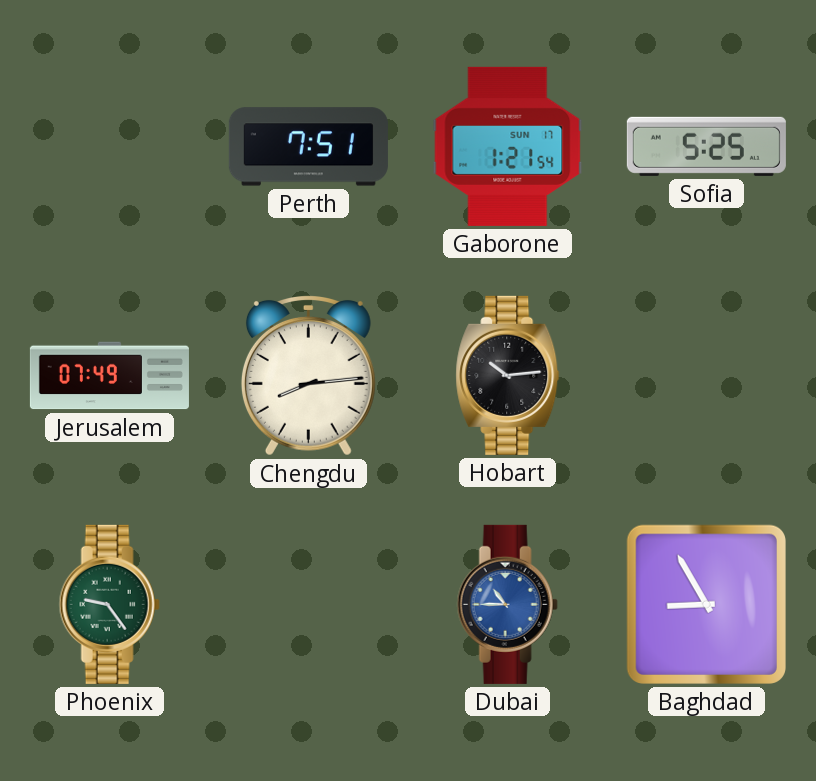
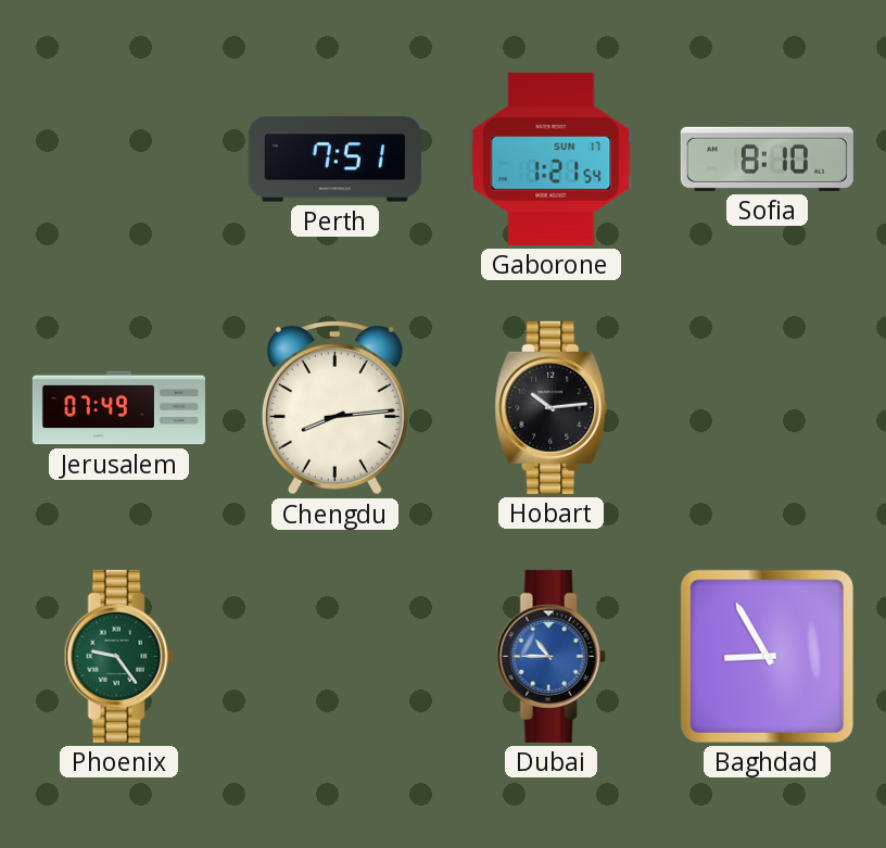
Sofia: 5:25 -> 8:10
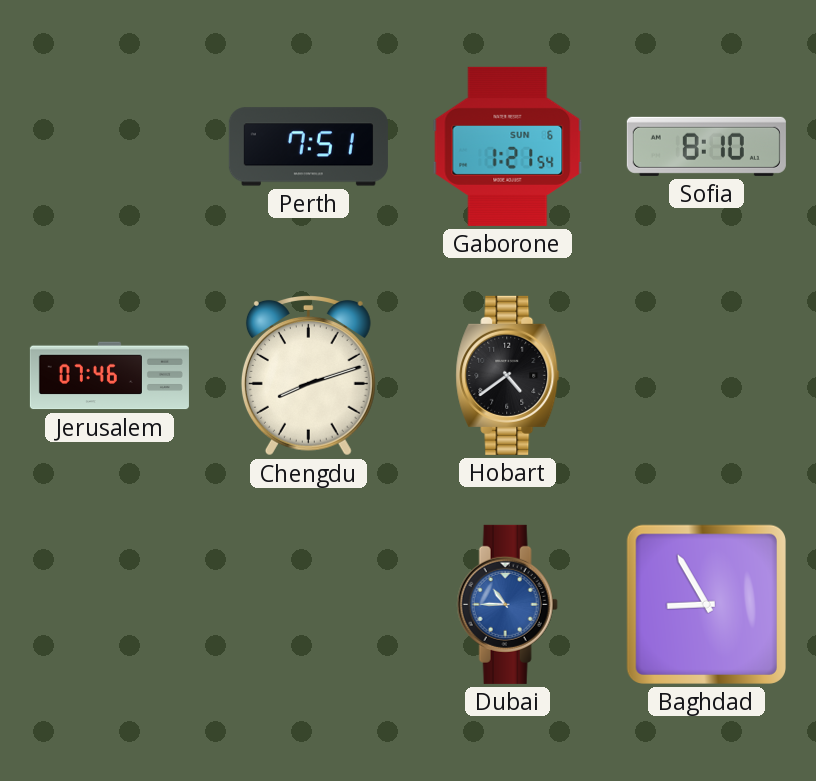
Gaborone date: SUN 17 -> SUN 6
Jerusalem: 07:49 -> 07:46
Chengdu: 8:14 -> 8:12
Hobart: 10:14 -> 4:39
Phoenix: 9:24 -> none
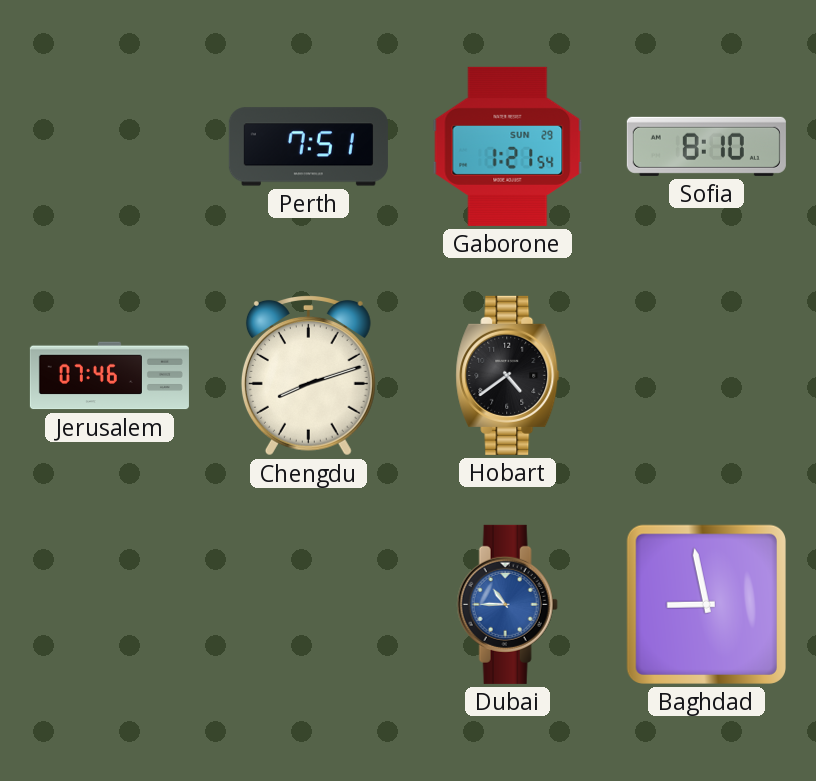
Gaborone date: SUN 6 -> SUN 29
Baghdad: 8:55 -> 8:58
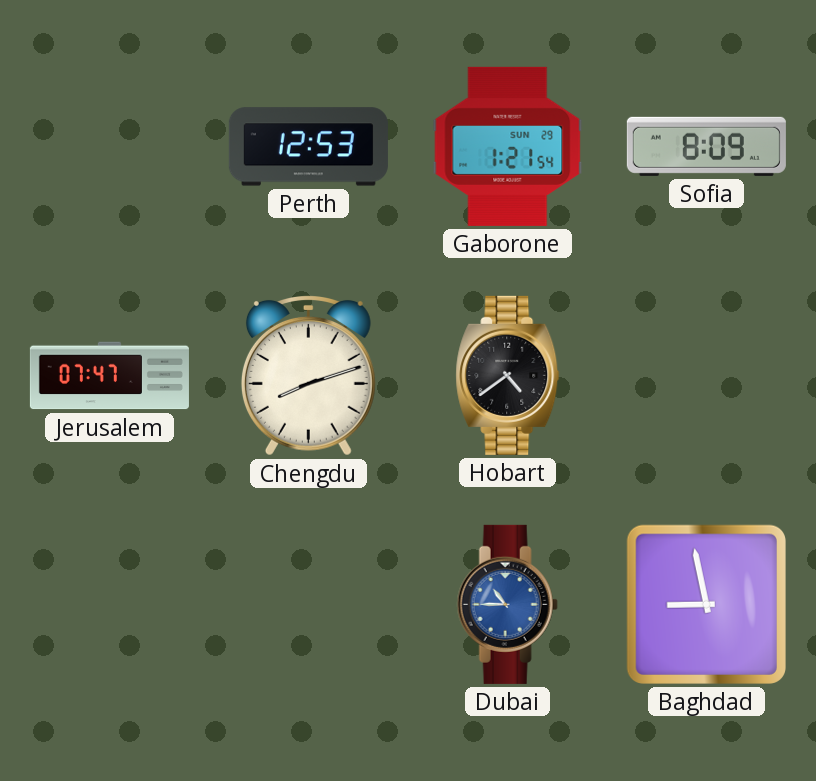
Perth: 7:51 -> 12:53
Sofia: 8:10 -> 8:09
Jerusalem: 07:46 -> 07:47
